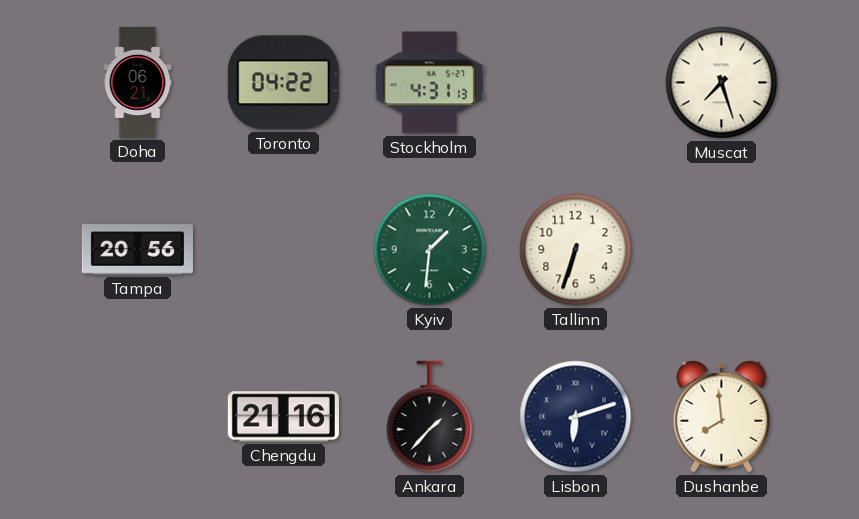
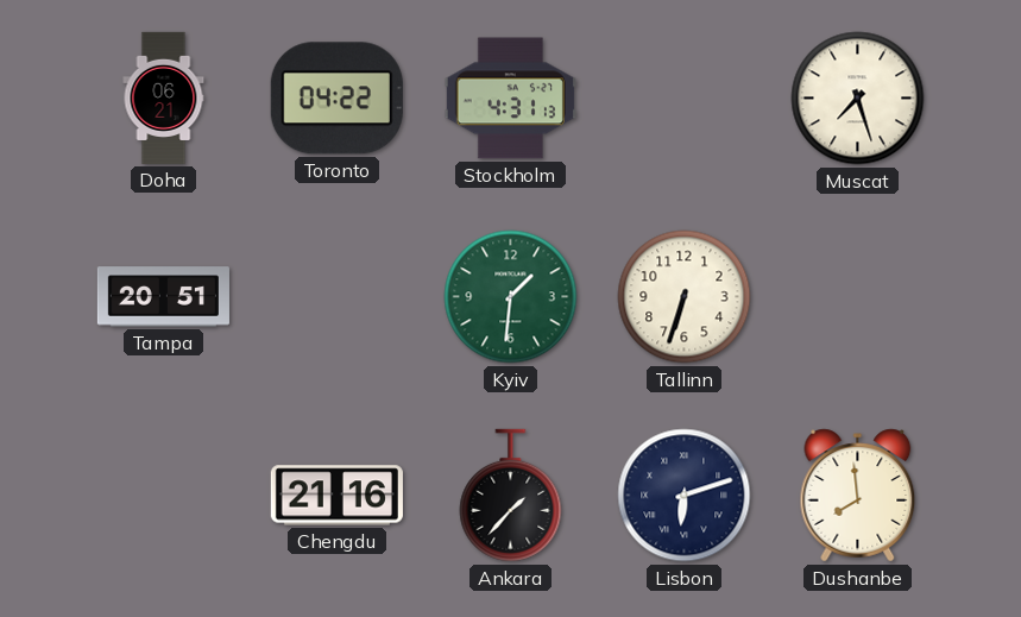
Tampa: 20:56 -> 20:51
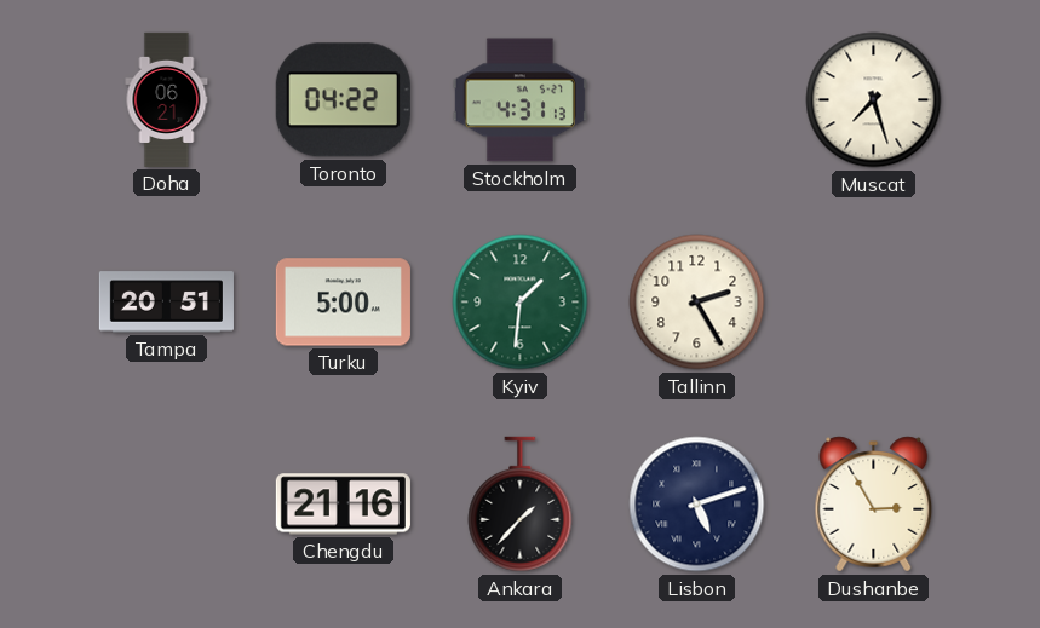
Turku: none -> 5:00
Tallinn: 6:33 -> 2:25
Lisbon: 6:12 -> 5:12
Dushanbe: 7:59 -> 2:55
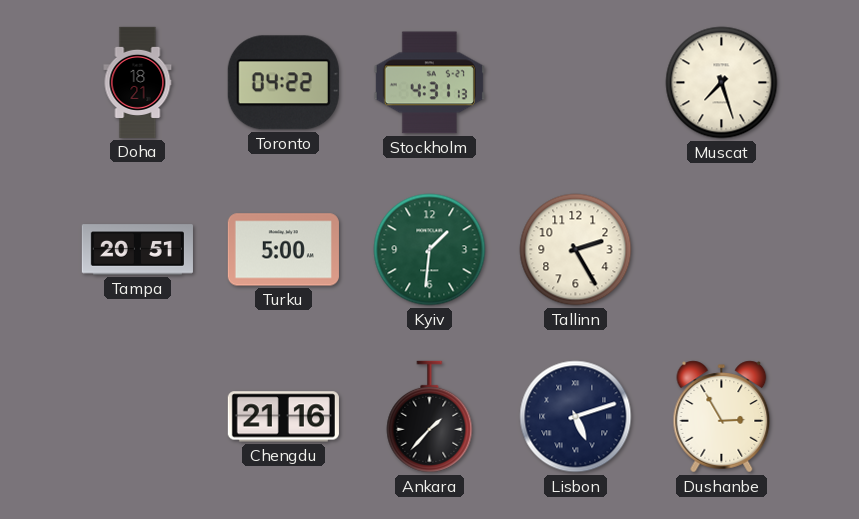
Doha: 06:21 -> 18:21
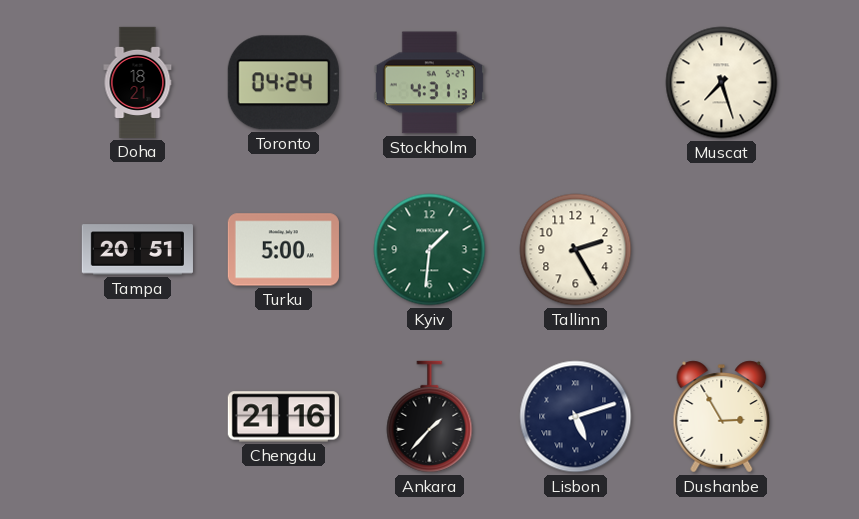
Toronto: 04:22 -> 04:24
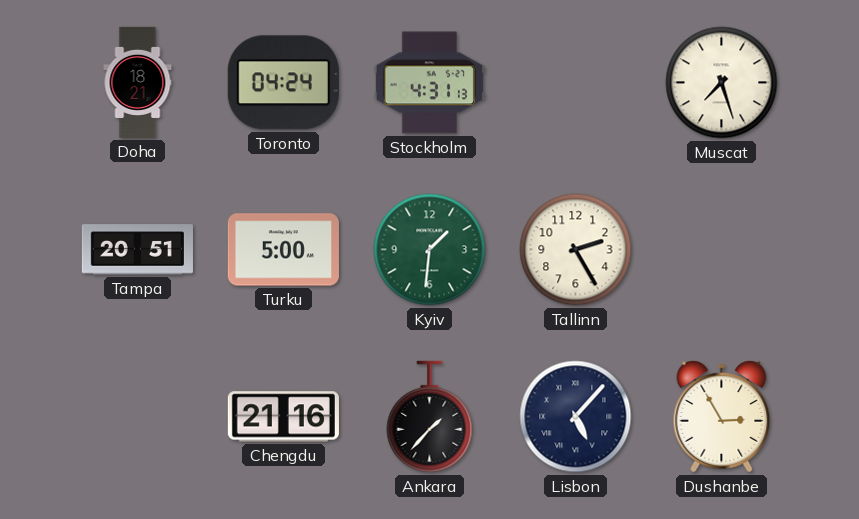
Lisbon: 5:12 -> 5:07
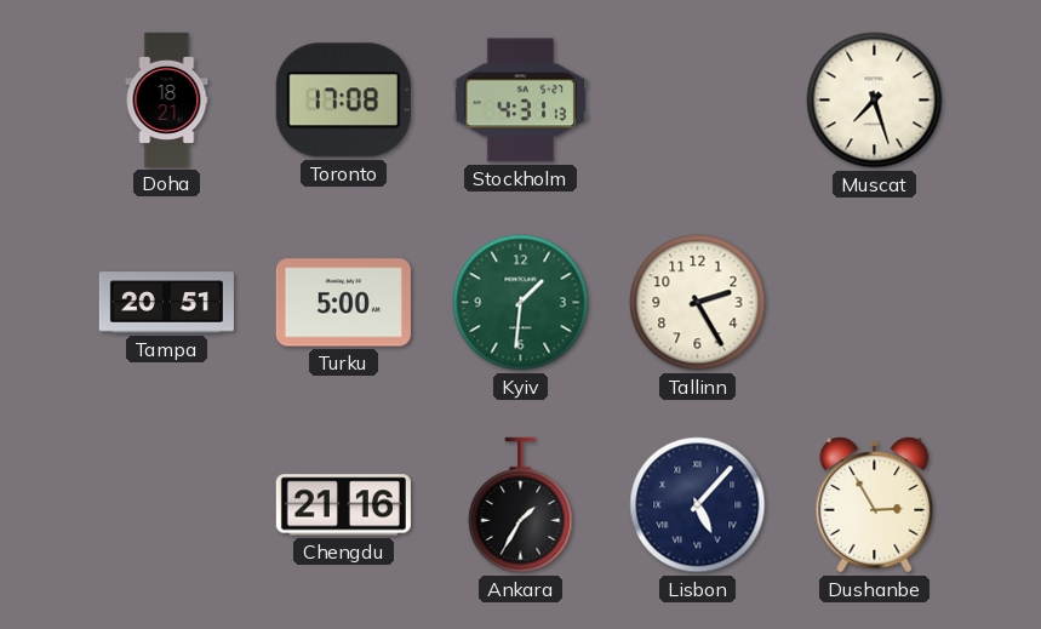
Toronto: 04:24 -> 17:08
Ankara: 1:37 -> 1:35
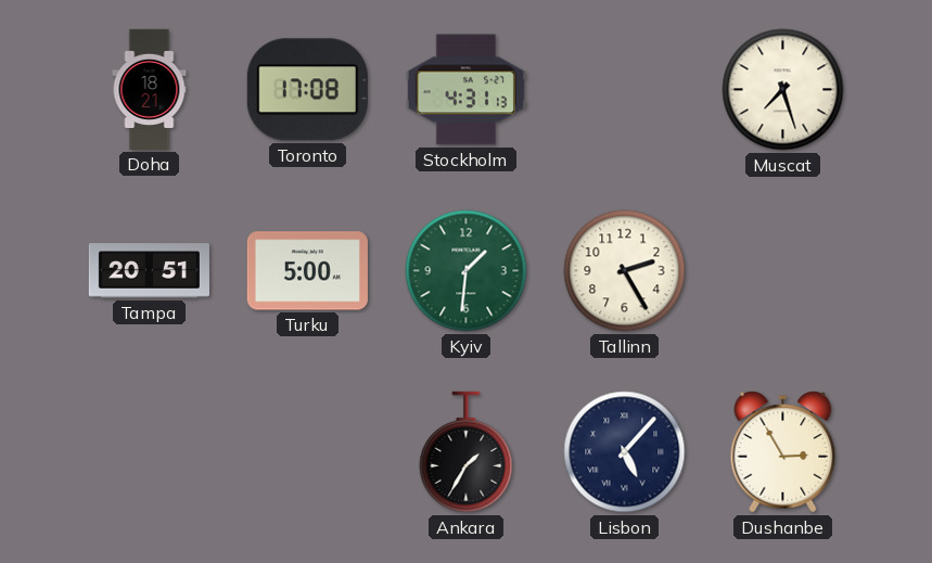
Chengdu: 21:16 -> none
